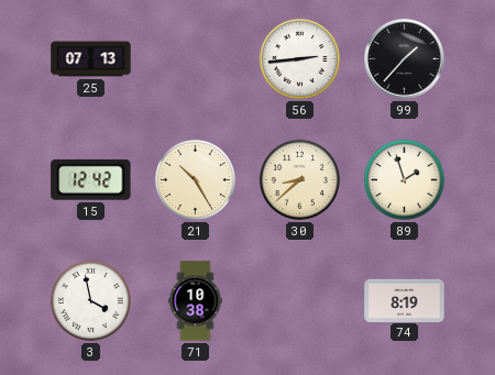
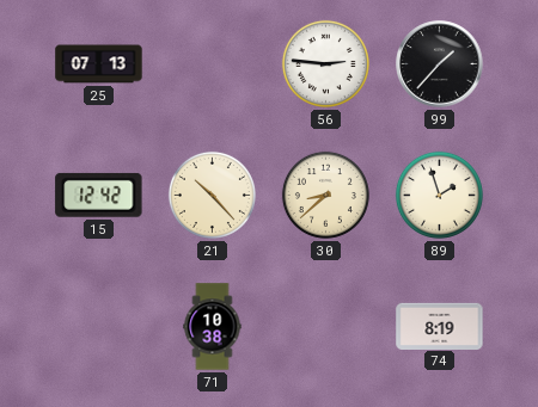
56: 2:44 -> 2:46
21: 10:25 -> 10:23
3: 3:58 -> none
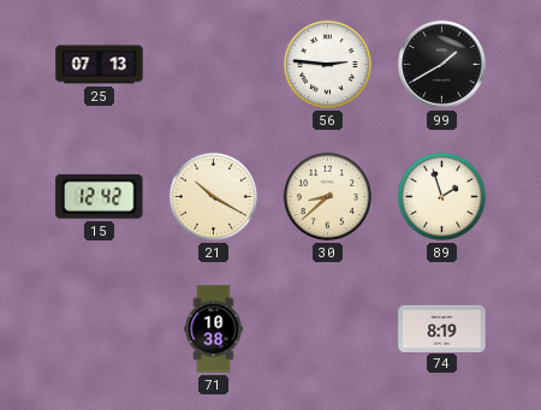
99: 1:37 -> 1:40
21: 10:23 -> 10:20
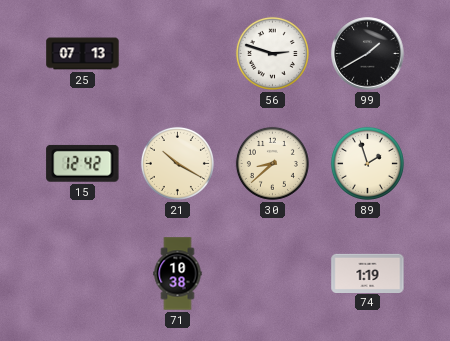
56: 2:46 -> 2:48
74: 8:19 -> 1:19
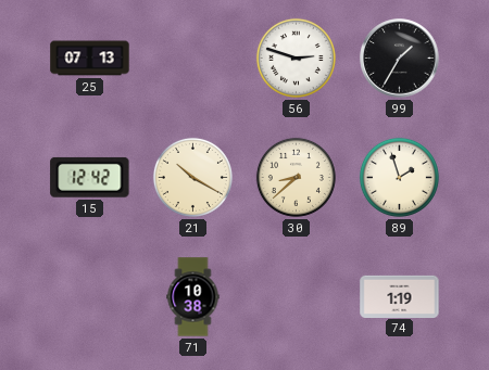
99: 1:40 -> 1:35
